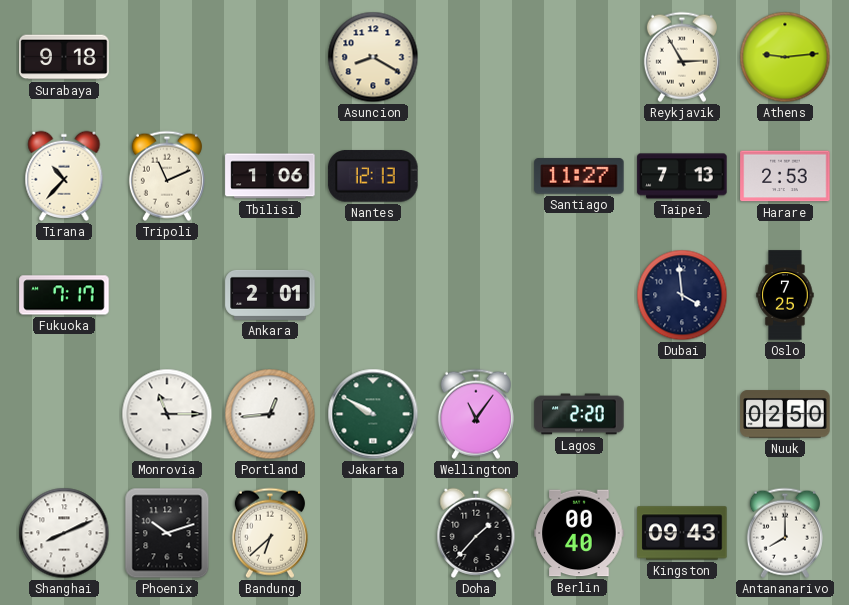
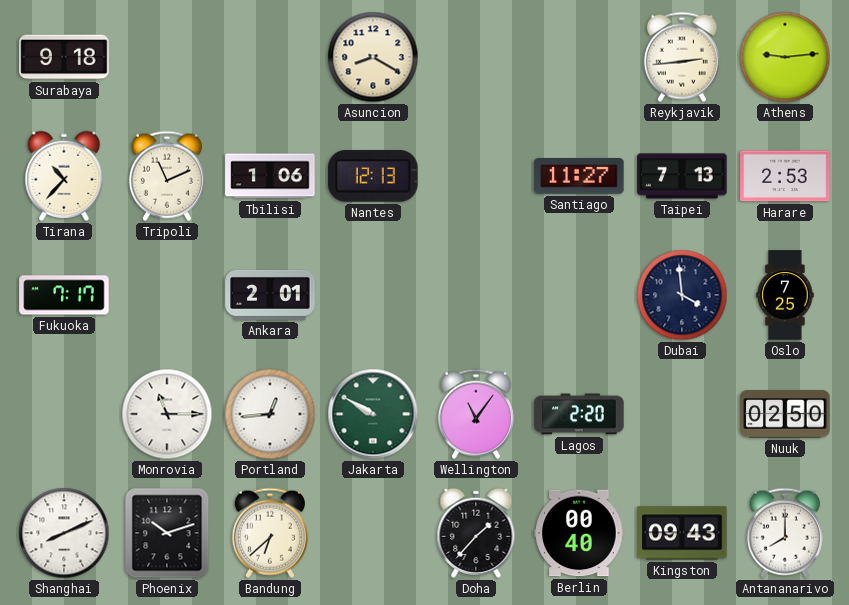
Reykjavik: 2:55 -> 2:44
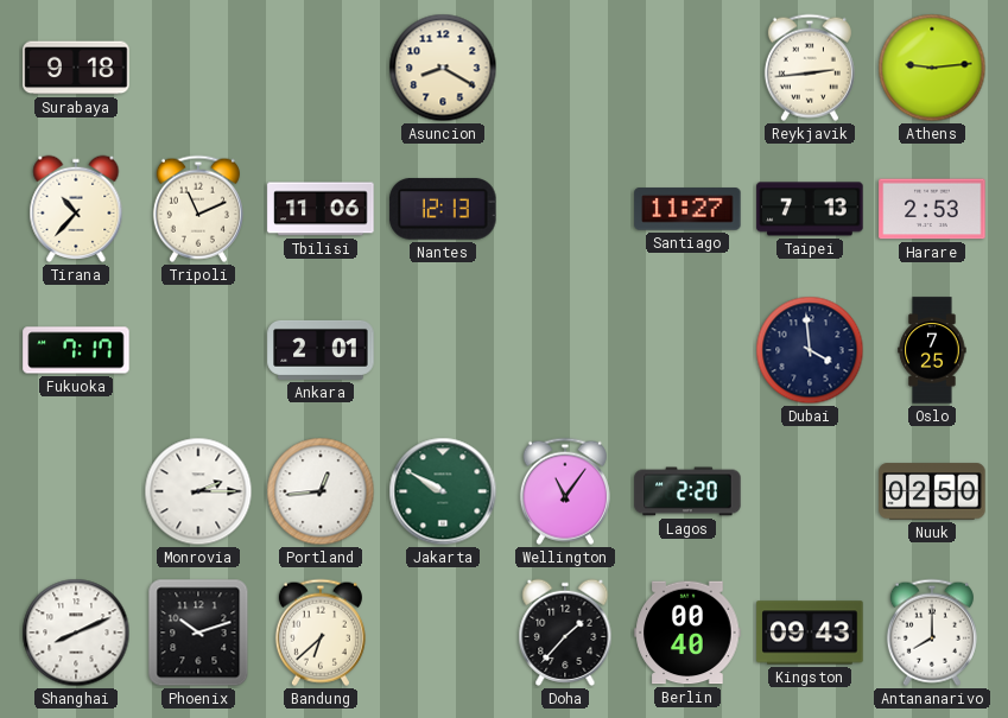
Tbilisi: 1:06 -> 11:06
Monrovia: 11:15 -> 2:15
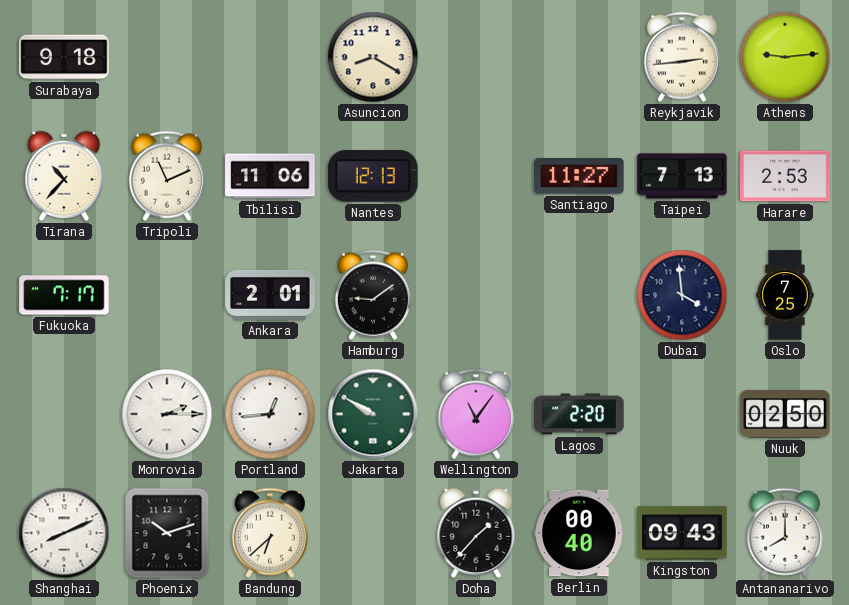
Hamburg: none -> 9:09
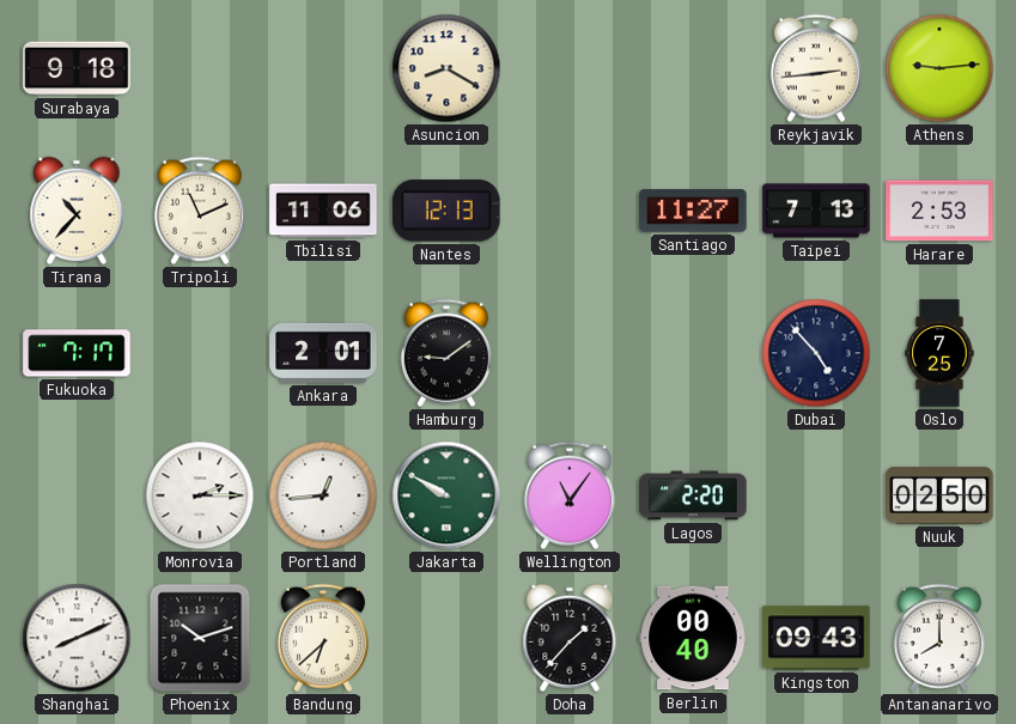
Dubai: 3:59 -> 4:53
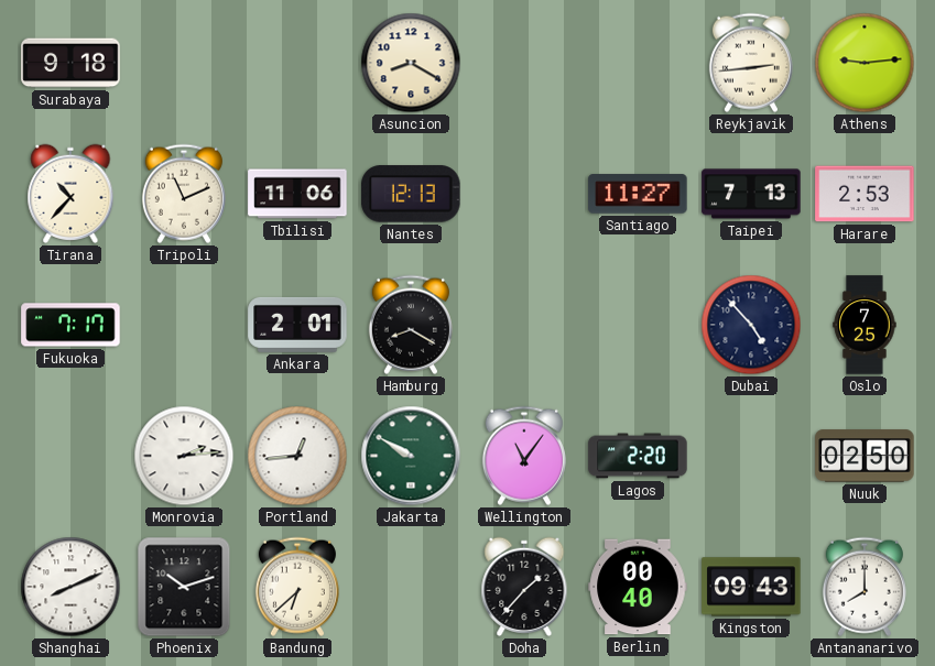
Hamburg: 9:09 -> 8:20
Monrovia: 2:15 -> 2:14
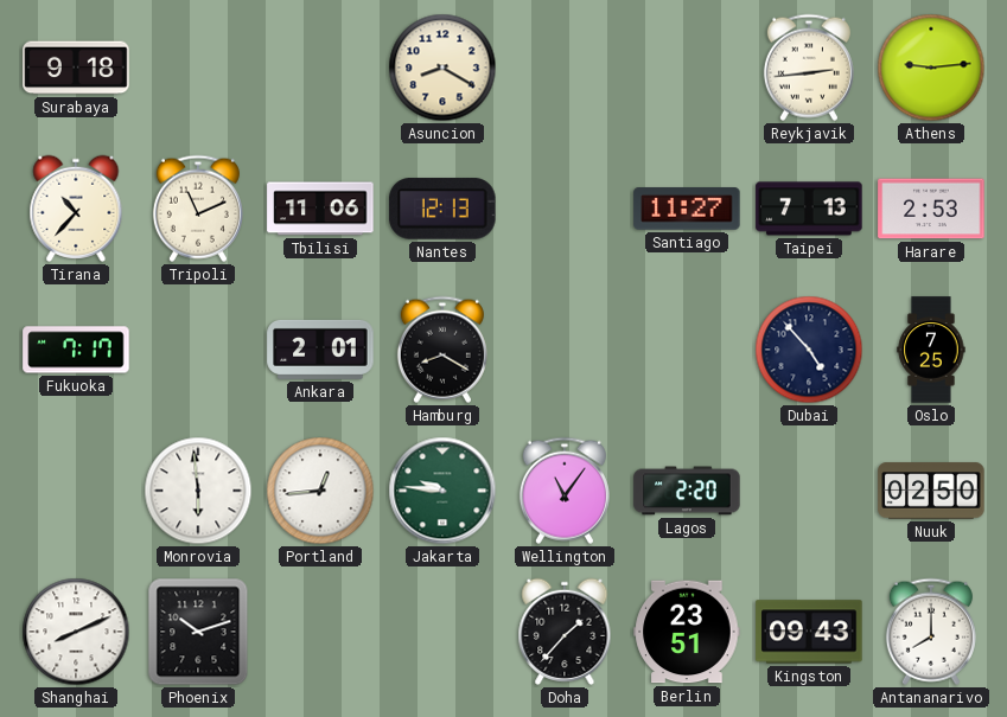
Monrovia: 2:14 -> 5:59
Jakarta: 9:50 -> 9:46
Bandung: 6:38 -> none
Berlin: 00:40 -> 23:51
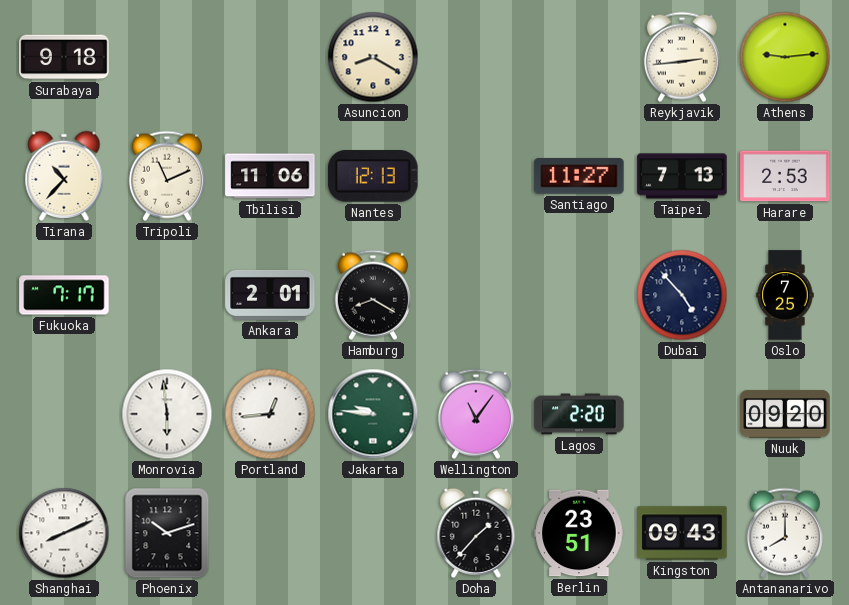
Nuuk: 02:50 -> 09:20
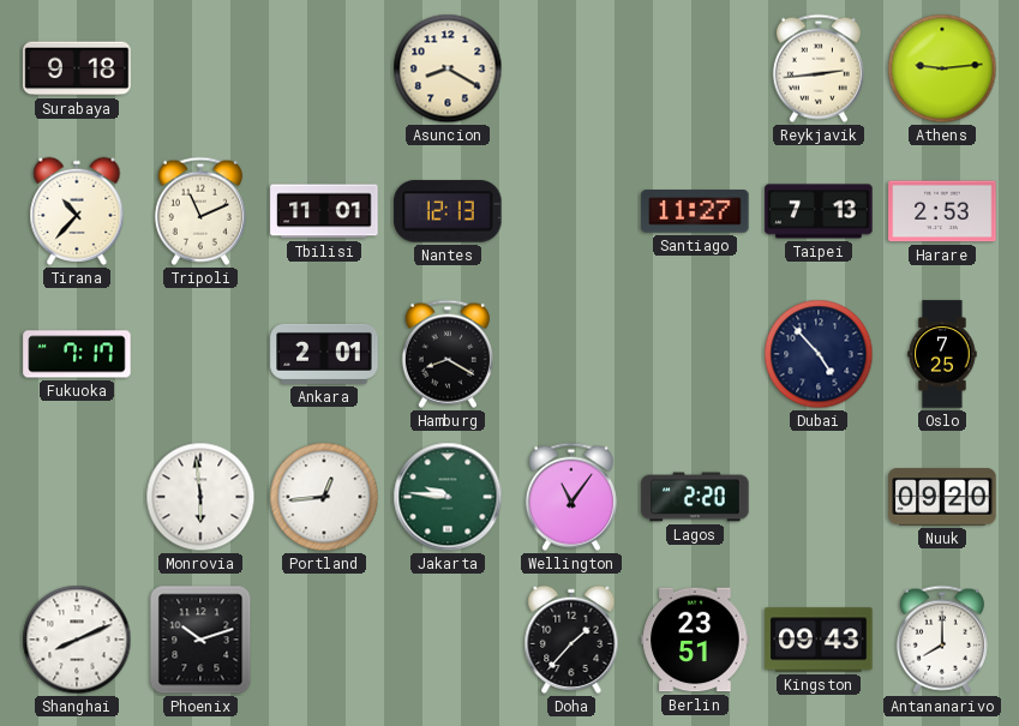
Tbilisi: 11:06 -> 11:01
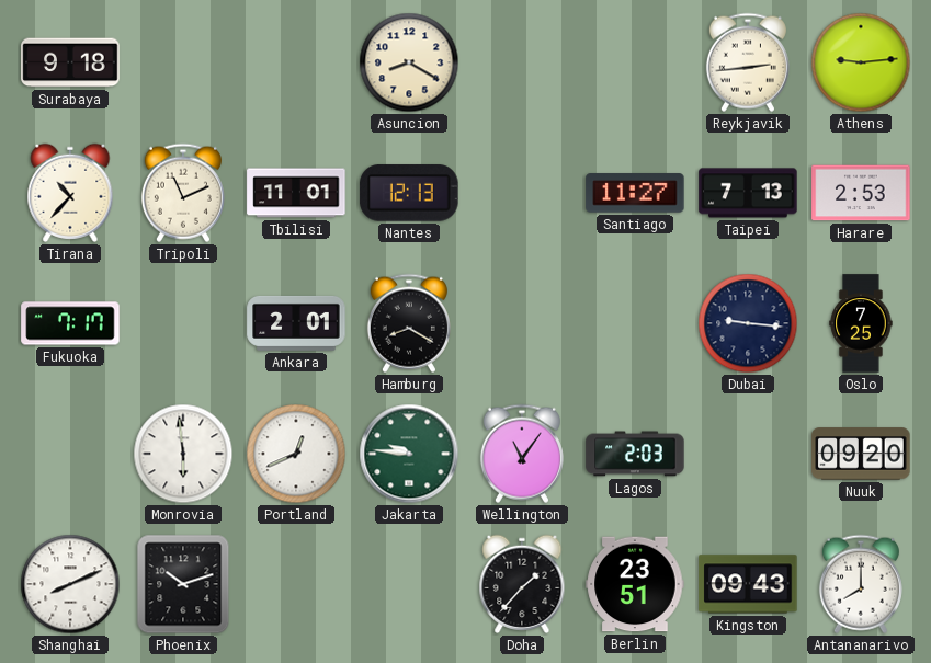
Dubai: 4:53 -> 9:16
Portland: 12:44 -> 12:41
Lagos: 2:20 -> 2:03
